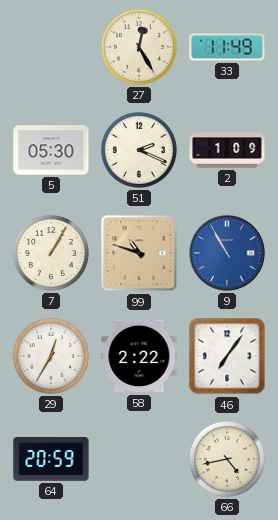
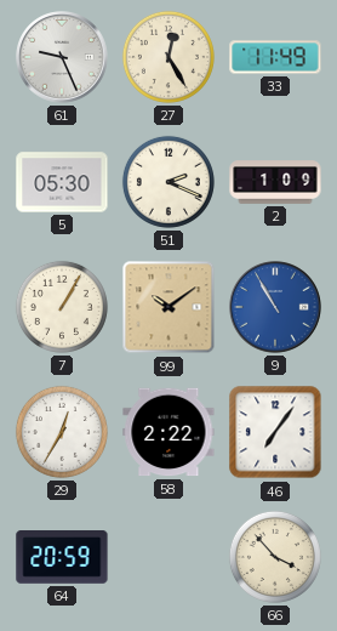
61: none -> 9:26
99: 10:48 -> 10:09
66: 4:43 -> 3:53
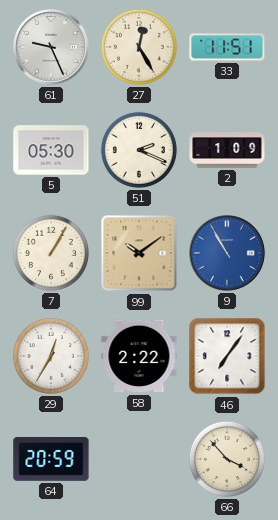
33: 11:49 -> 11:51
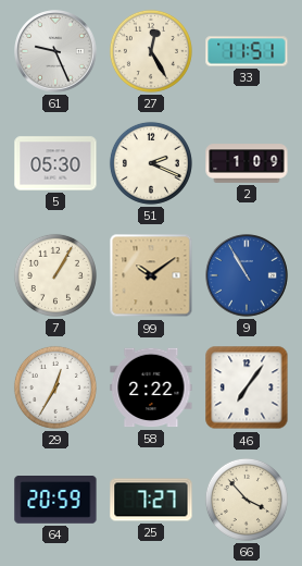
25: none -> 7:27
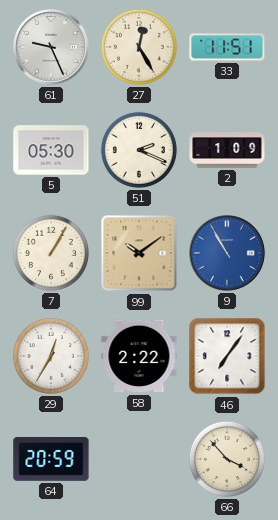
25: 7:27 -> none
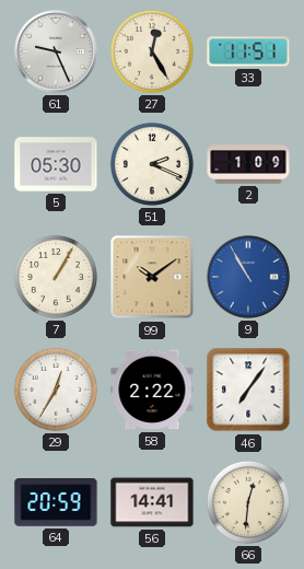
56: none -> 14:41
66: 3:53 -> 12:31
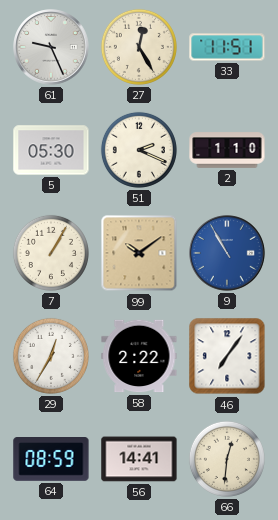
2: 1:09 -> 1:10
64: 20:59 -> 08:59
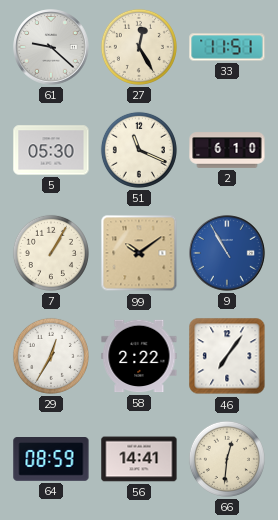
61: 9:26 -> 9:22
51: 2:19 -> 11:19
2: 1:10 -> 6:10
